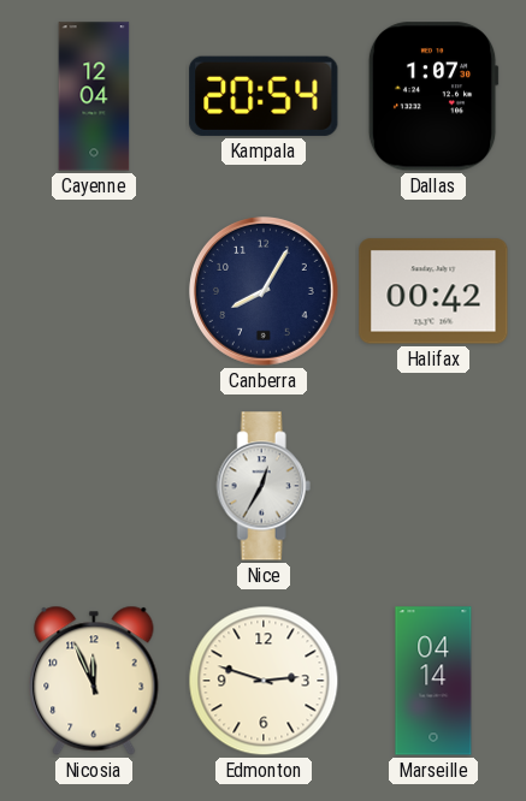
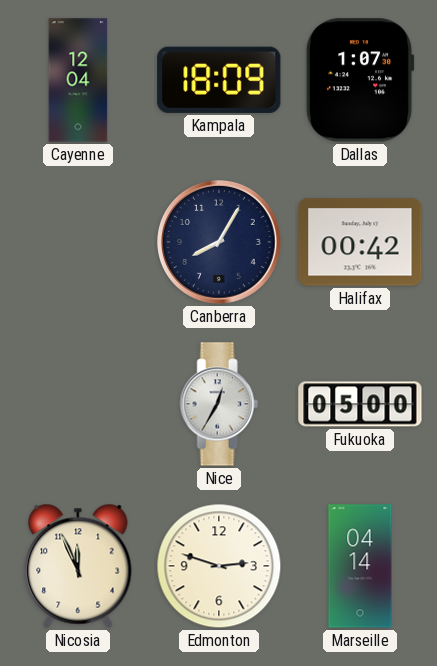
Kampala: 20:54 -> 18:09
Fukuoka: none -> 05:00
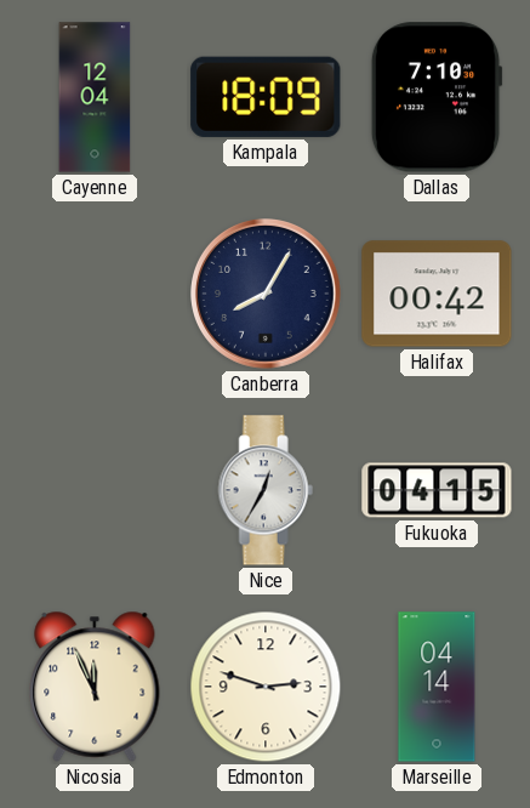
Dallas: 1:07 -> 7:10
Fukuoka: 05:00 -> 04:15
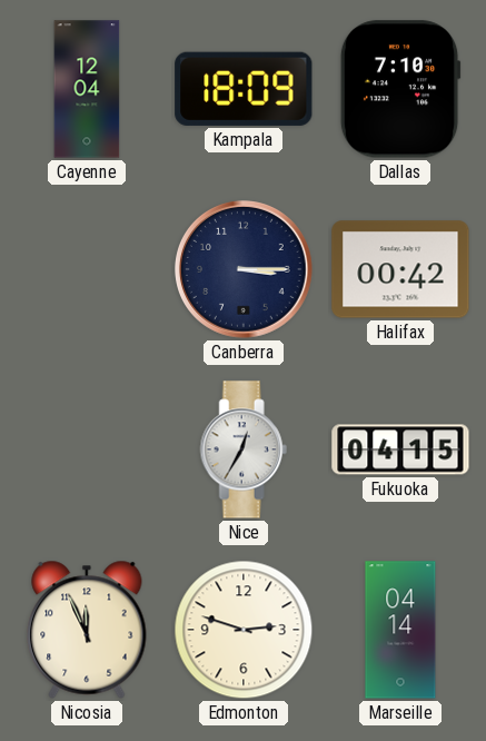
Canberra: 8:05 -> 3:15
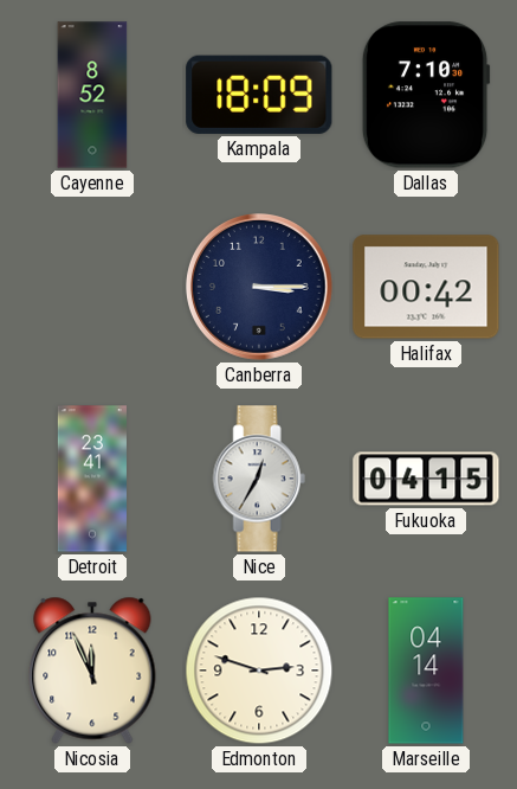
Cayenne: 12:04 -> 8:52
Detroit: none -> 23:41
